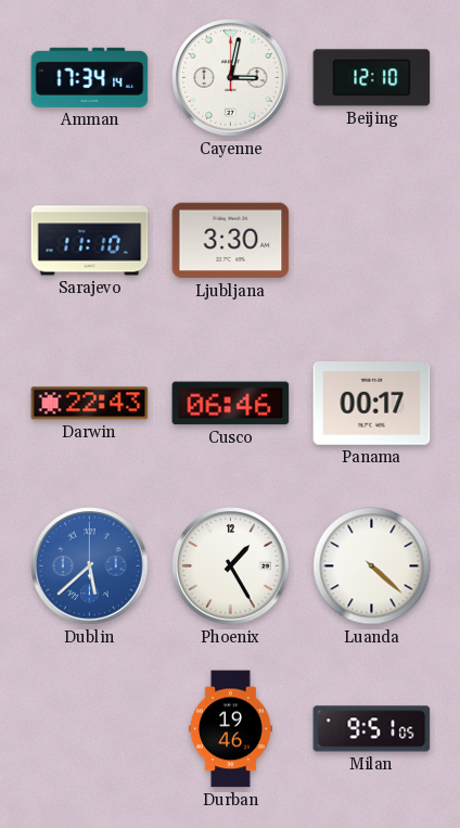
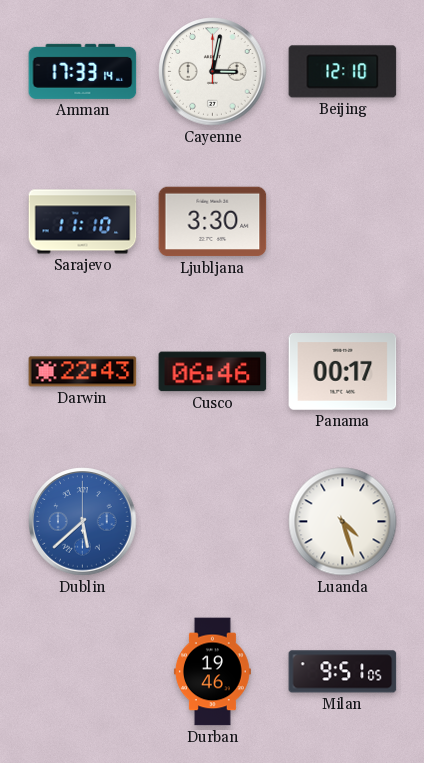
Amman: 17:34 -> 17:33
Phoenix: 1:25 -> none
Luanda: 4:22 -> 4:27
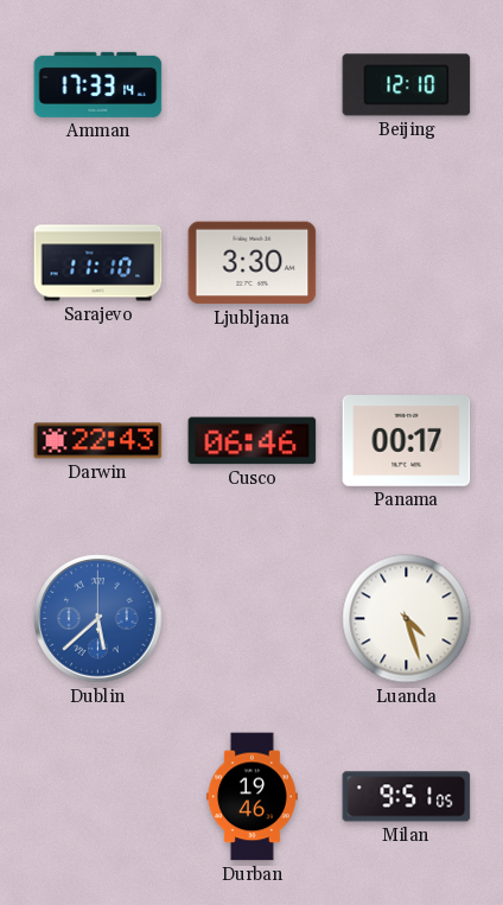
Cayenne: 3:02 -> none
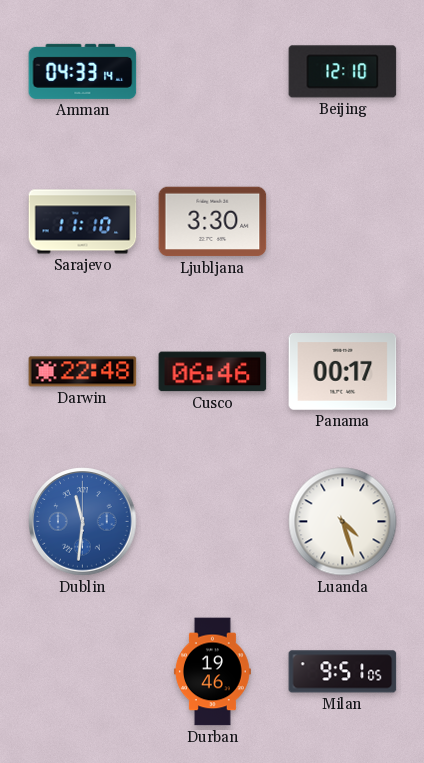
Amman: 17:33 -> 04:33
Darwin: 22:43 -> 22:48
Dublin: 5:38 -> 11:31
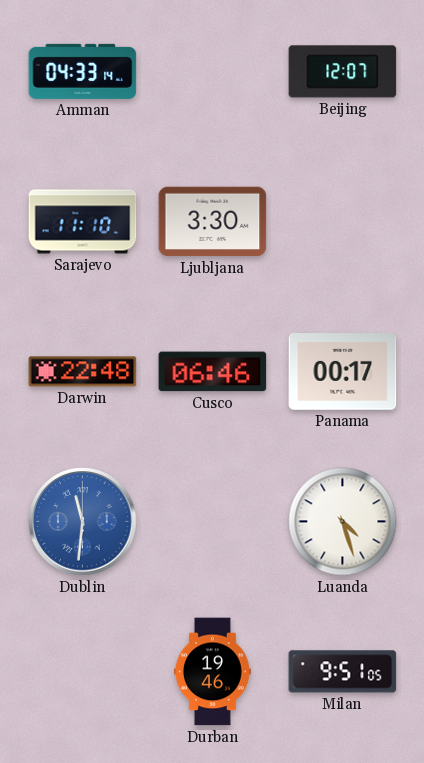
Beijing: 12:10 -> 12:07
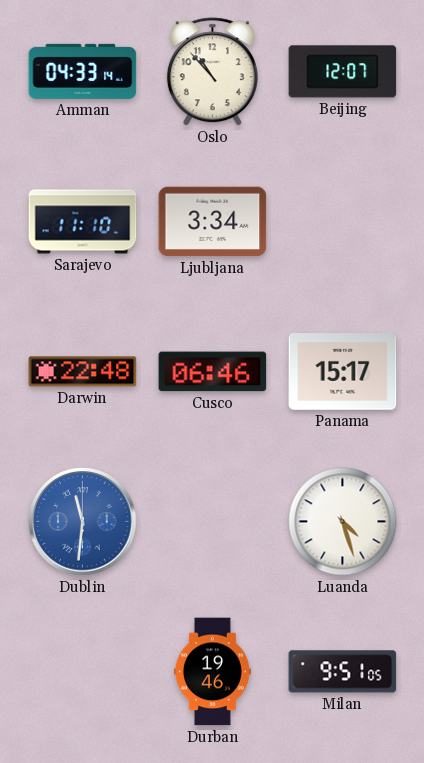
Oslo: none -> 10:53
Ljubljana: 3:30 -> 3:34
Panama: 00:17 -> 15:17
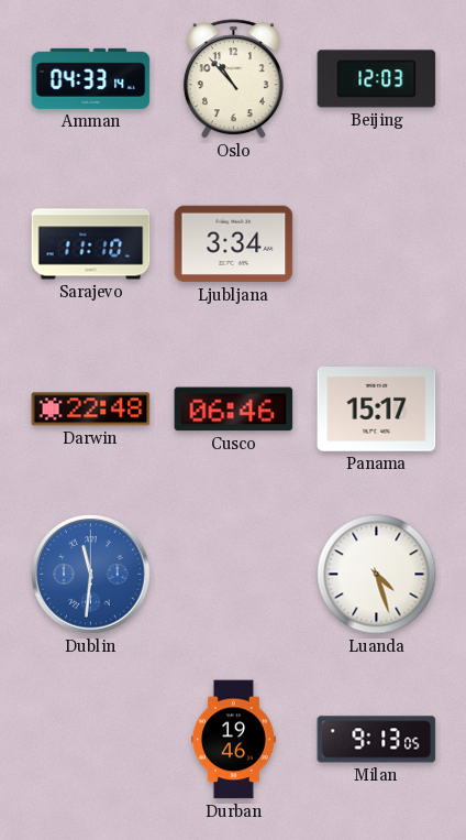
Beijing: 12:07 -> 12:03
Milan: 9:51 -> 9:13
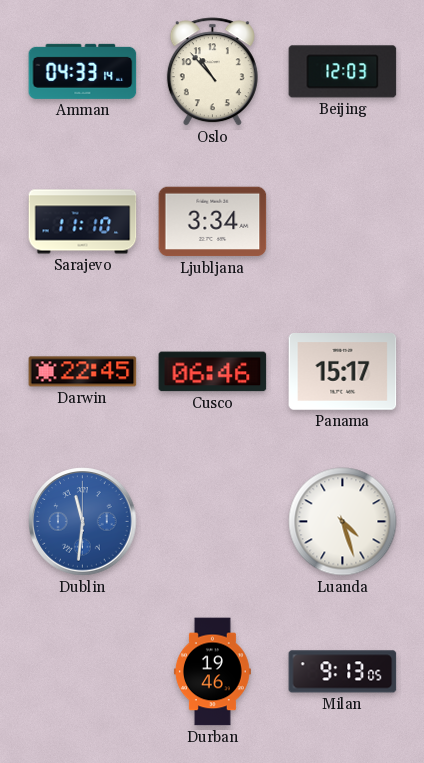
Darwin: 22:48 -> 22:45
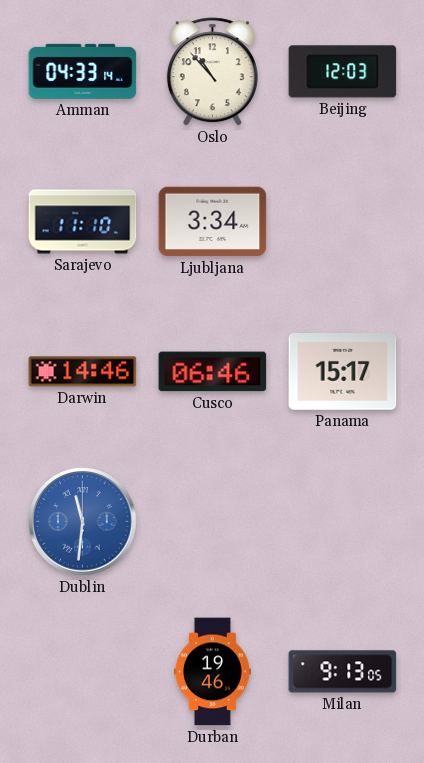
Darwin: 22:45 -> 14:46
Luanda: 4:27 -> none
